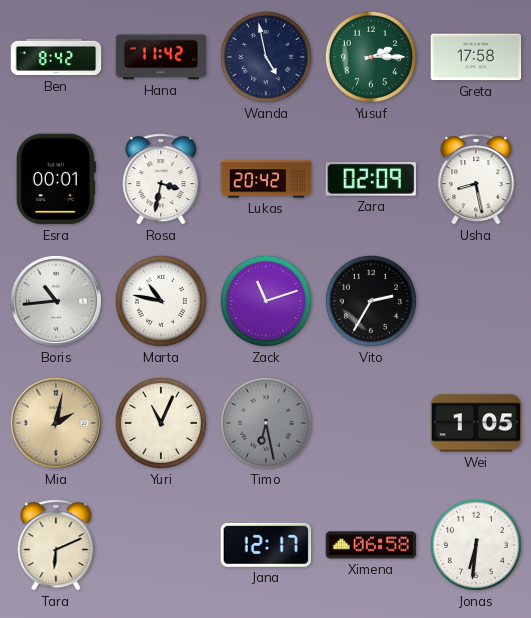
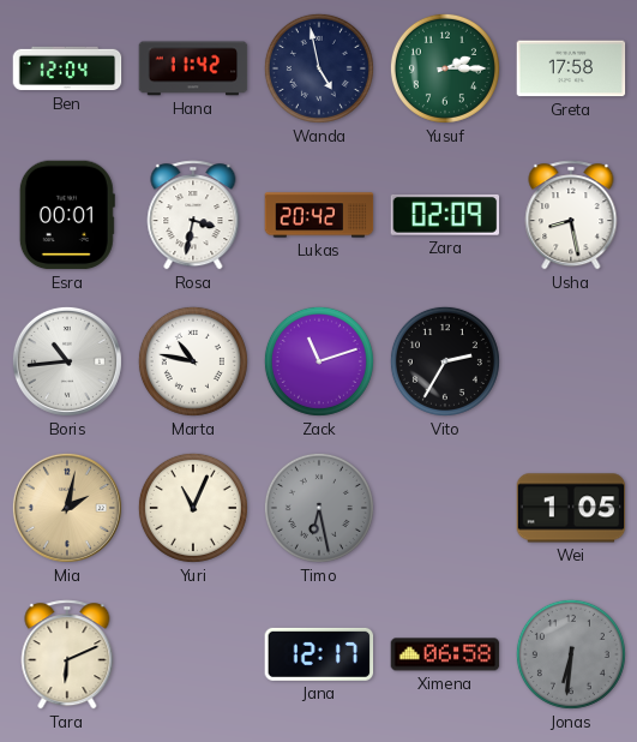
Ben: 8:42 -> 12:04
Jonas dial: white -> grey
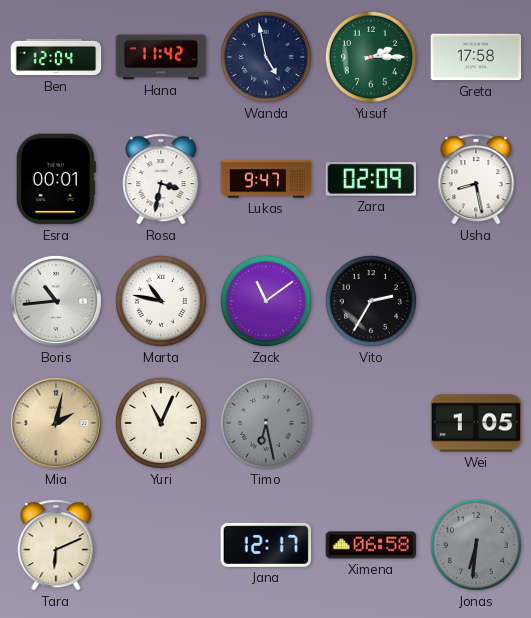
Lukas: 20:42 -> 9:47
Zack: 11:12 -> 11:09
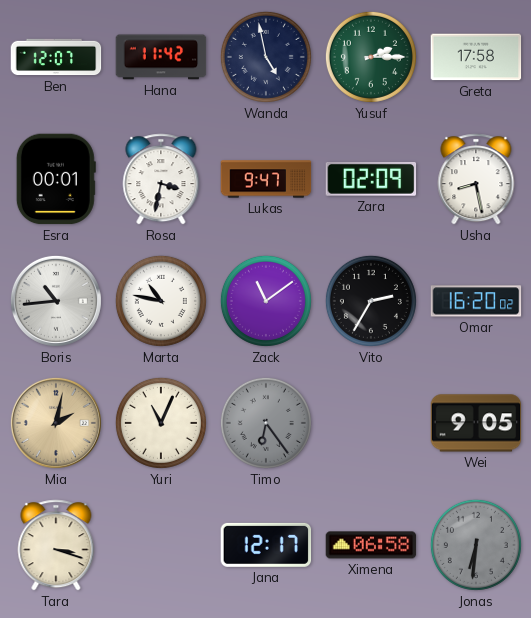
Ben: 12:04 -> 12:07
Omar: none -> 16:20
Timo: 6:28 -> 6:24
Wei: 1:05 -> 9:05
Tara: 6:11 -> 3:18
